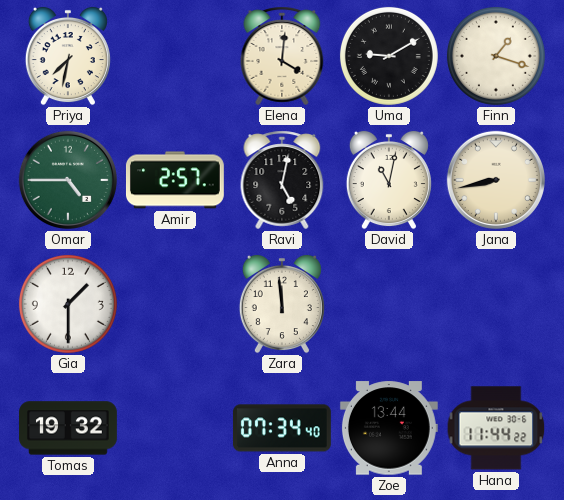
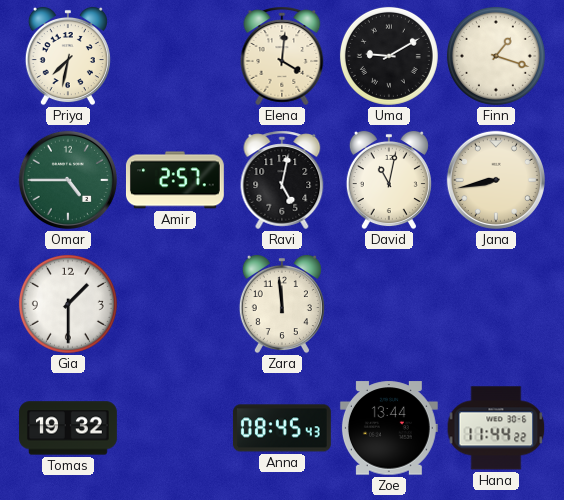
Anna: 07:34 -> 08:45
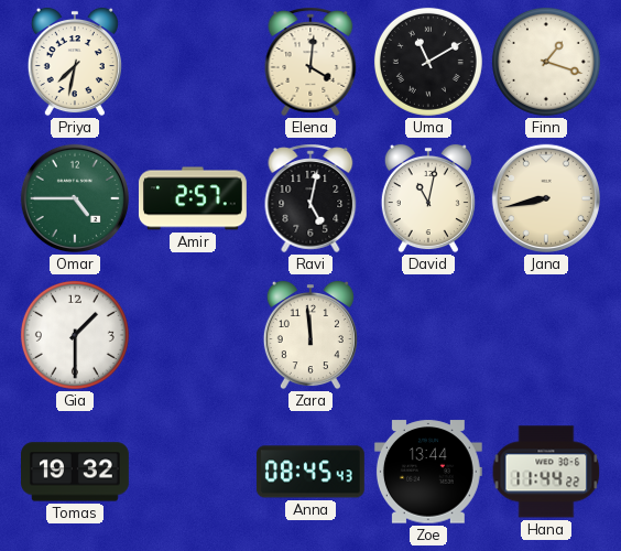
Uma: 9:10 -> 11:10
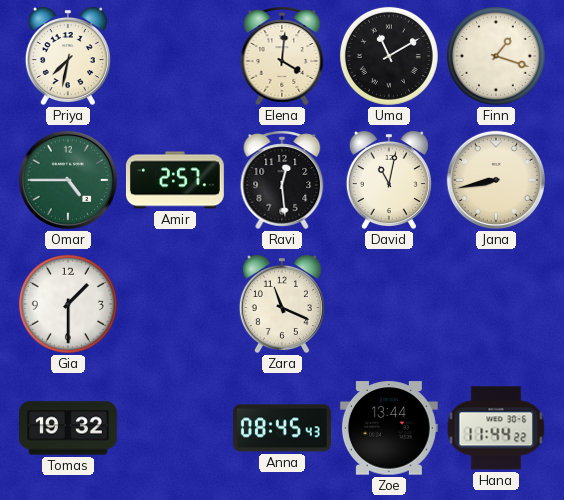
Ravi: 5:02 -> 12:29
Zara: 11:59 -> 11:19
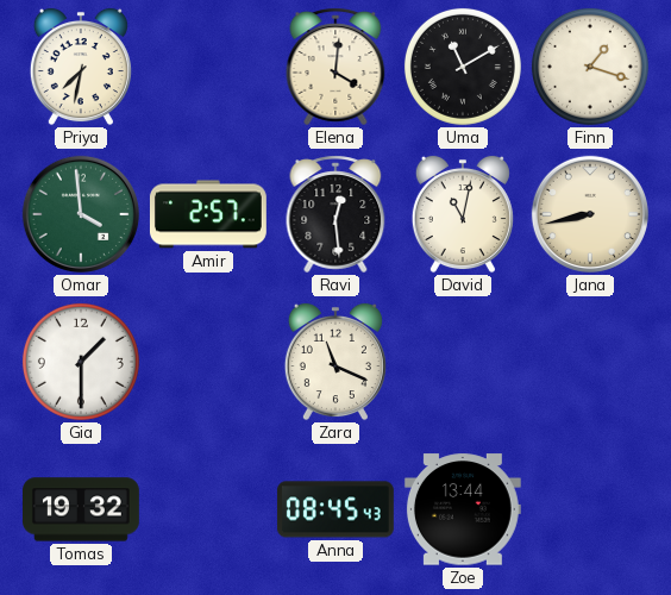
Omar: 4:45 -> 3:59
Hana: 11:44 -> none
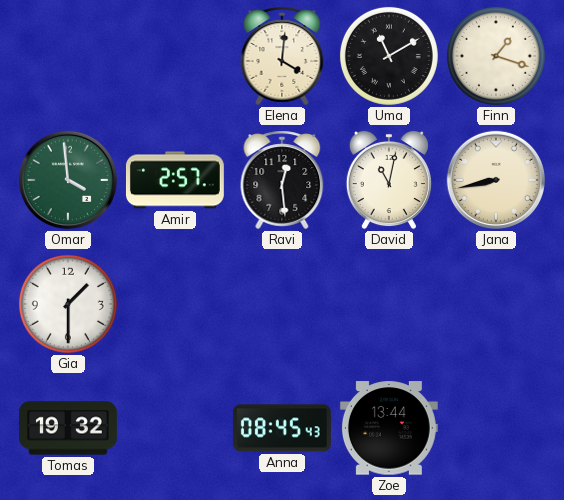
Priya: 7:32 -> none
Zara: 11:19 -> none
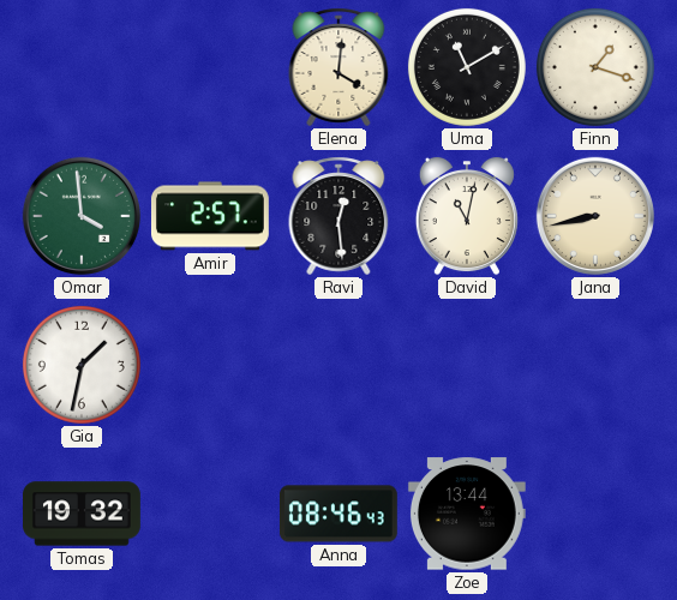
Gia: 1:30 -> 1:32
Anna: 08:45 -> 08:46
